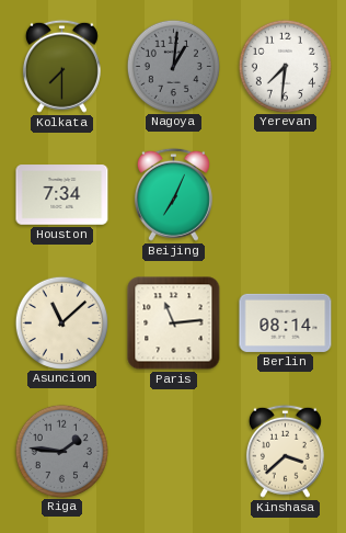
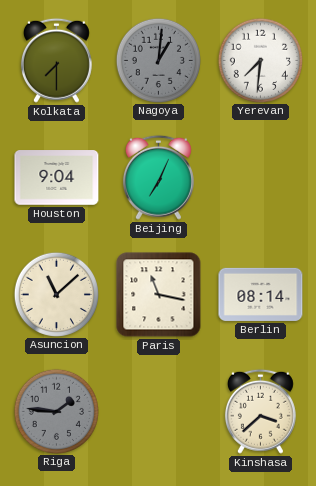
Houston: 7:34 -> 9:04
Paris: 11:14 -> 11:17
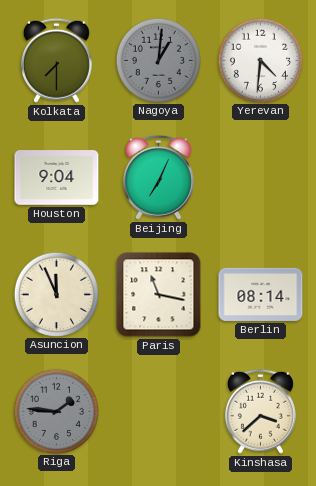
Yerevan: 7:31 -> 4:31
Asuncion: 11:08 -> 11:56
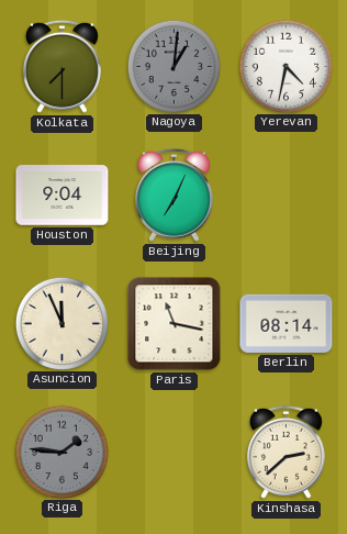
Yerevan: 4:31 -> 4:32
Kinshasa: 3:38 -> 2:38
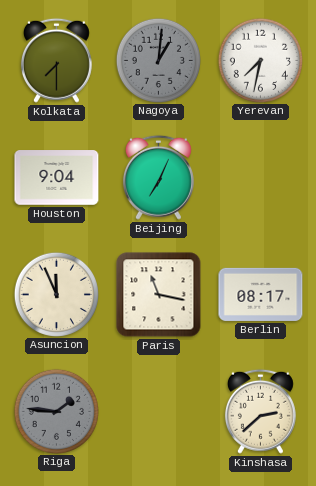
Yerevan: 4:32 -> 7:32
Berlin: 08:14 -> 08:17
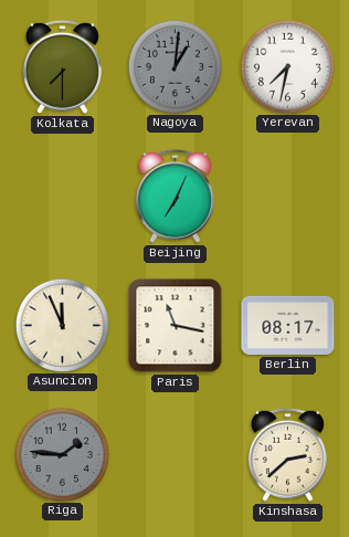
Houston: 9:04 -> none
